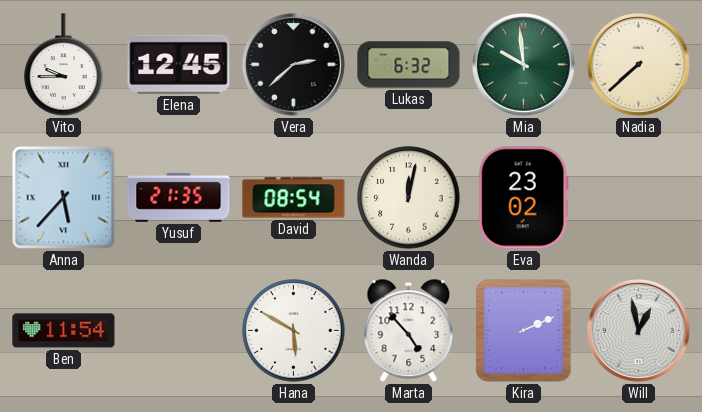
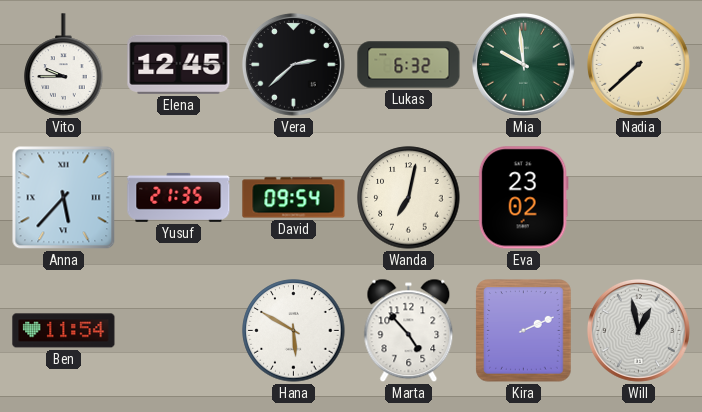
David: 08:54 -> 09:54
Wanda: 12:02 -> 7:02
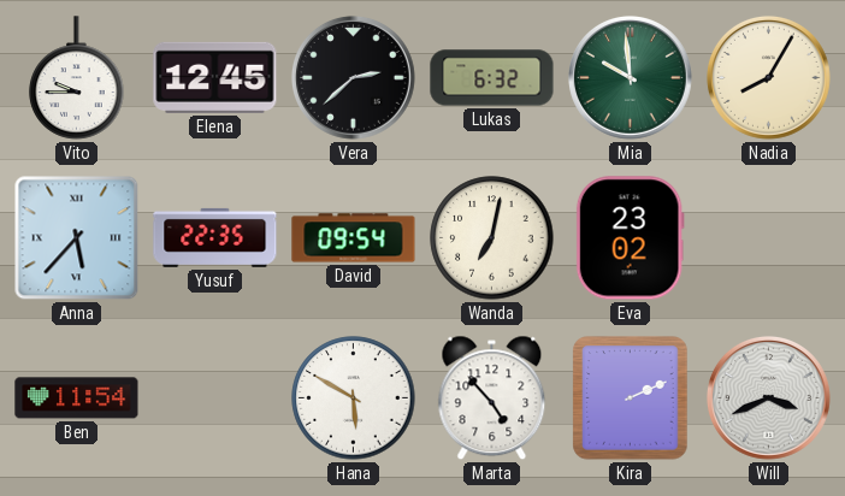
Nadia: 7:38 -> 8:05
Yusuf: 21:35 -> 22:35
Will: 12:58 -> 3:41
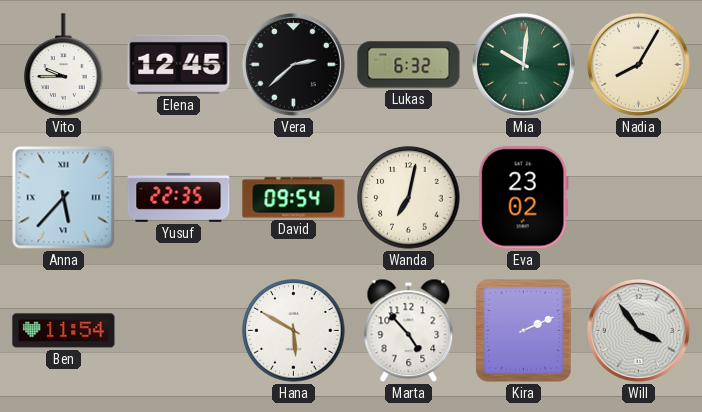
Mia: 9:59 -> 10:01
Will: 3:41 -> 3:54
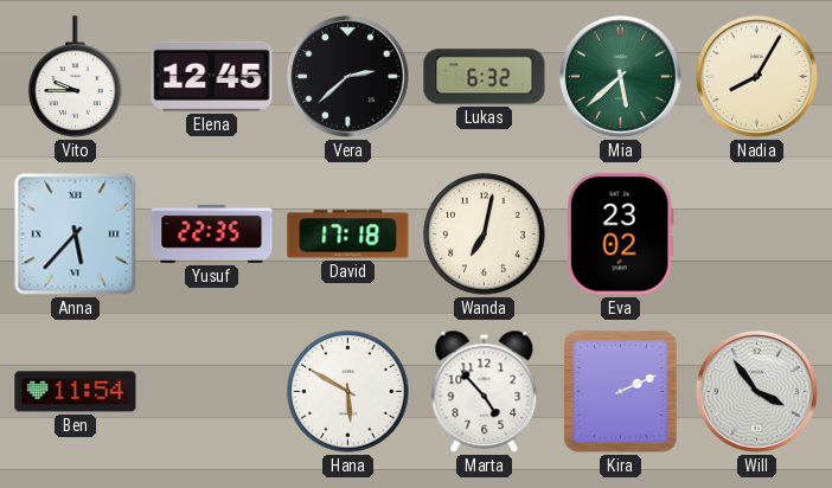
Mia: 10:01 -> 5:38
David: 09:54 -> 17:18
